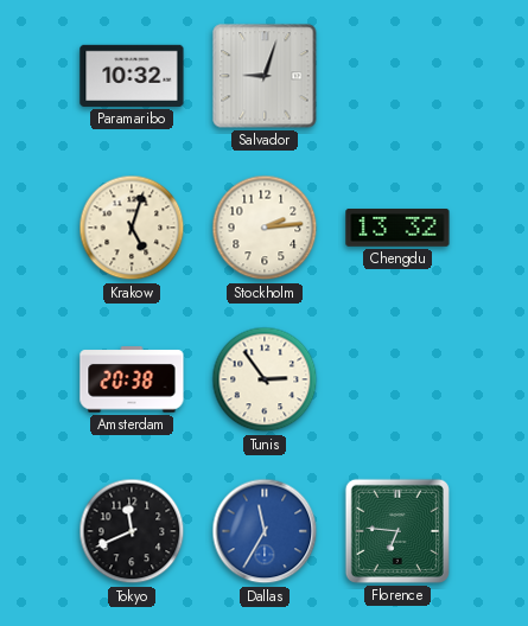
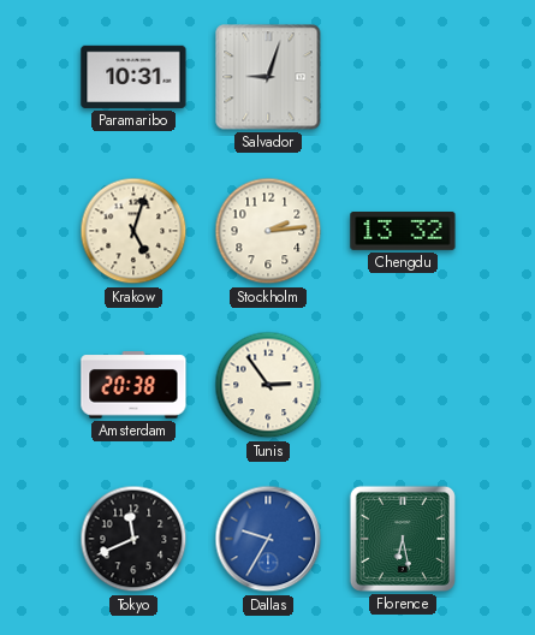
Paramaribo: 10:32 -> 10:31
Dallas: 11:35 -> 9:35
Florence: 6:46 -> 6:28
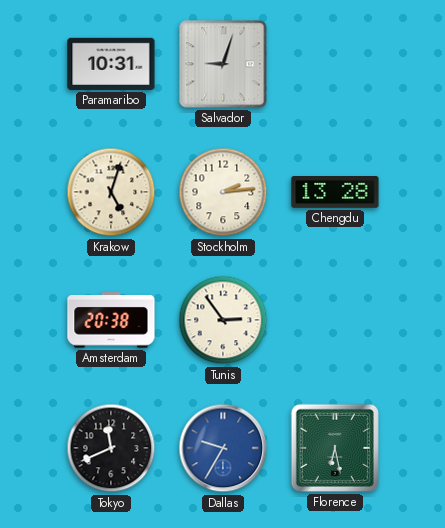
Chengdu: 13:32 -> 13:28
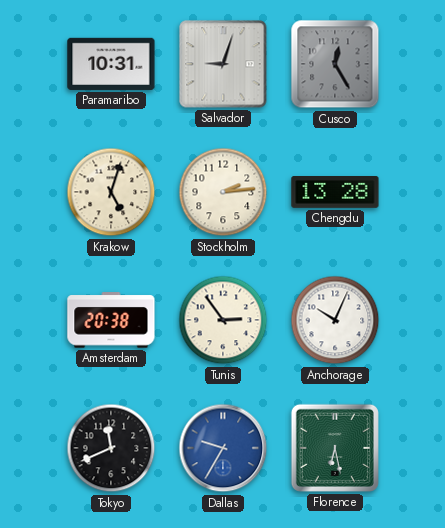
Cusco: none -> 12:25
Anchorage: none -> 10:04
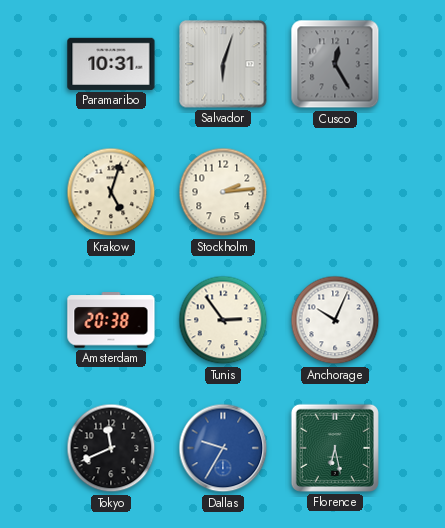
Salvador: 9:03 -> 6:03
Chengdu: 13:28 -> none
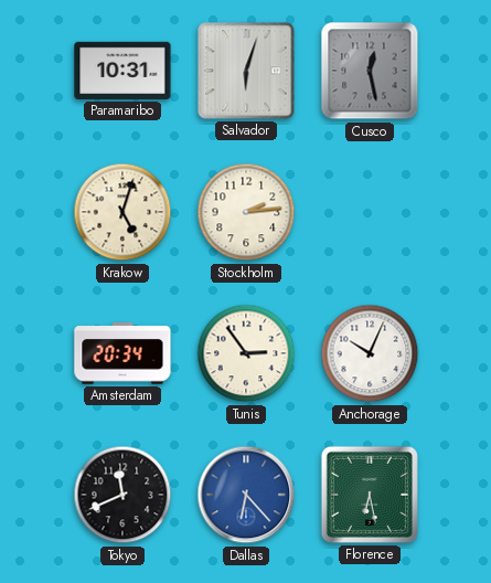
Cusco: 12:25 -> 12:28
Amsterdam: 20:38 -> 20:34
Dallas: 9:35 -> 6:23
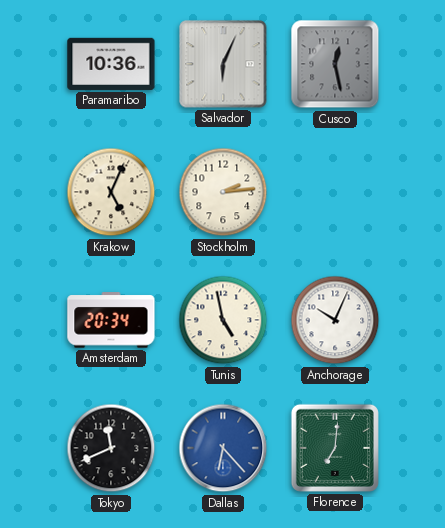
Paramaribo: 10:31 -> 10:36
Salvador: 6:03 -> 6:04
Krakow: 5:03 -> 5:04
Tunis: 2:54 -> 4:58
Florence: 6:28 -> 7:01
